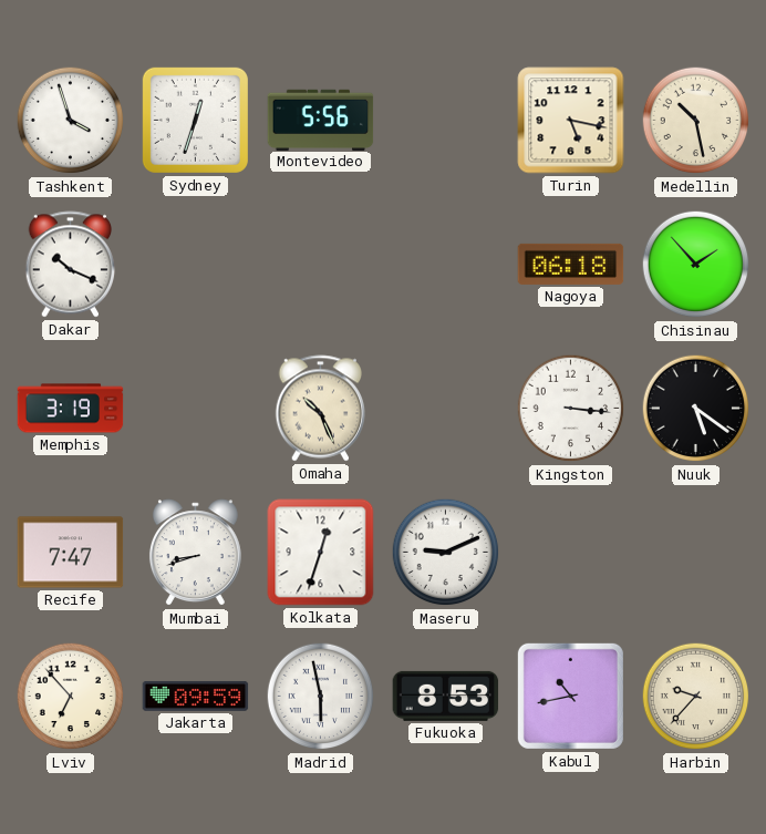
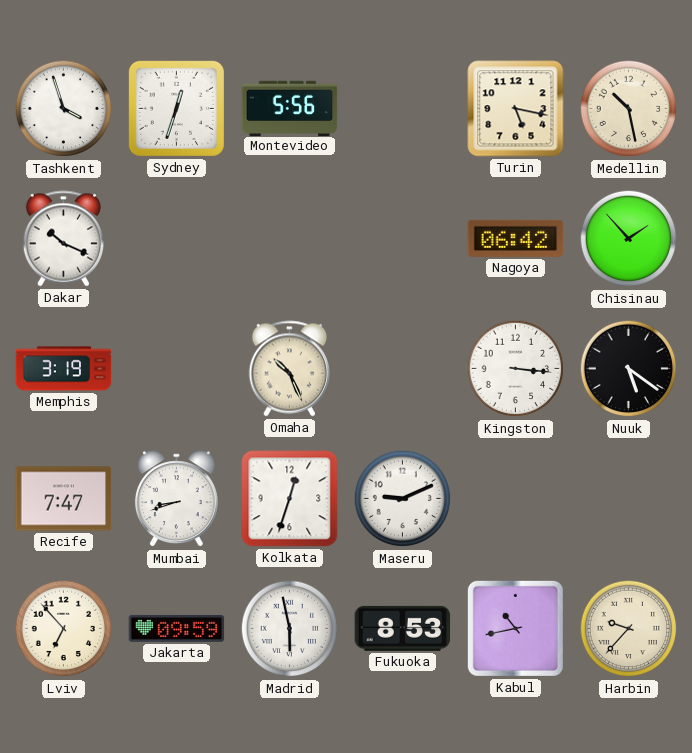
Nagoya: 06:18 -> 06:42
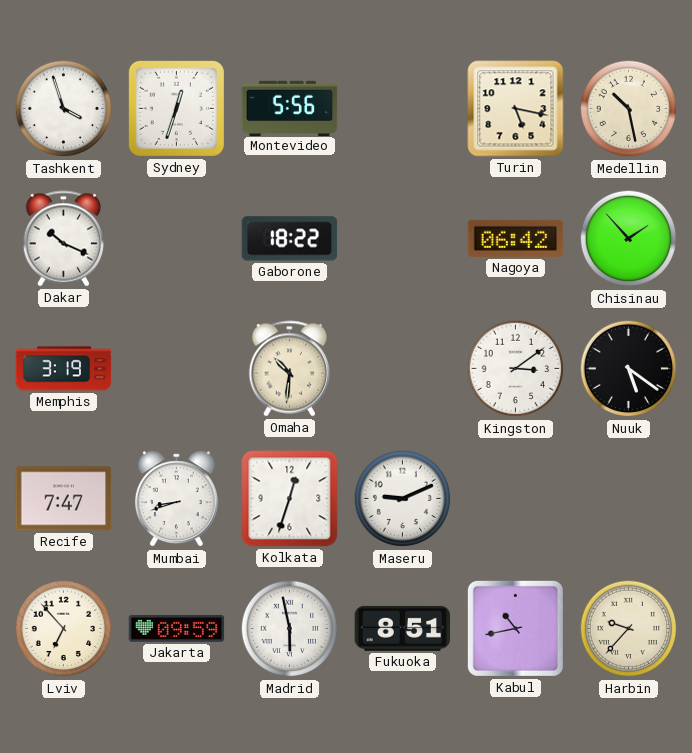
Gaborone: none -> 18:22
Omaha: 10:26 -> 10:31
Kingston: 3:16 -> 3:09
Fukuoka: 8:53 -> 8:51
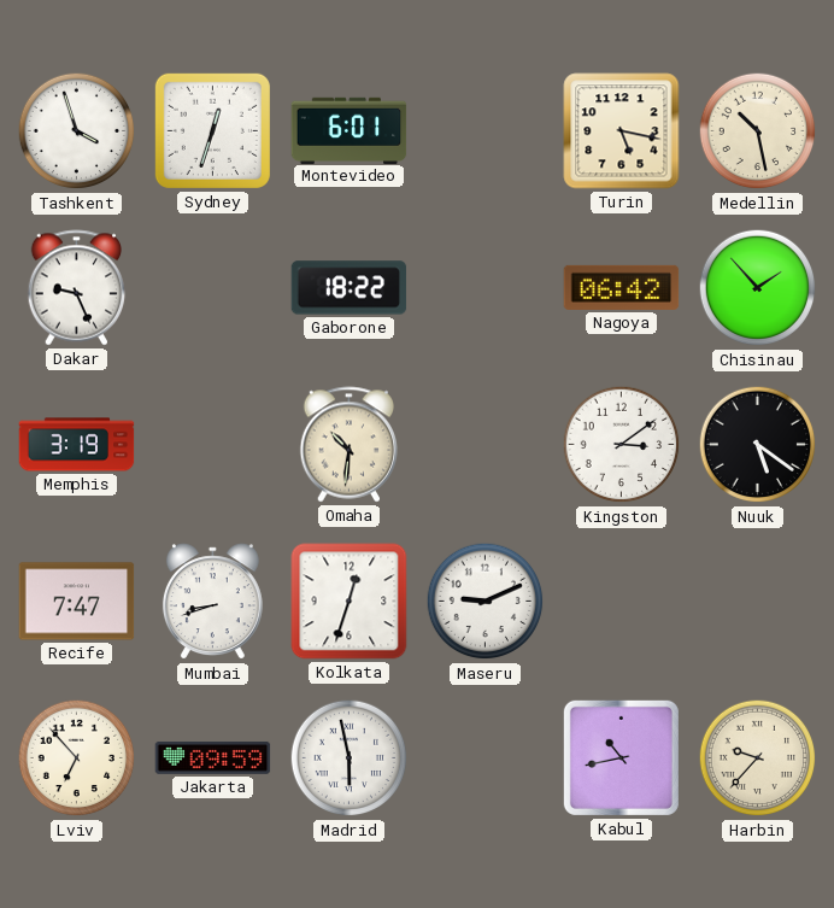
Montevideo: 5:56 -> 6:01
Dakar: 10:19 -> 9:26
Fukuoka: 8:51 -> none
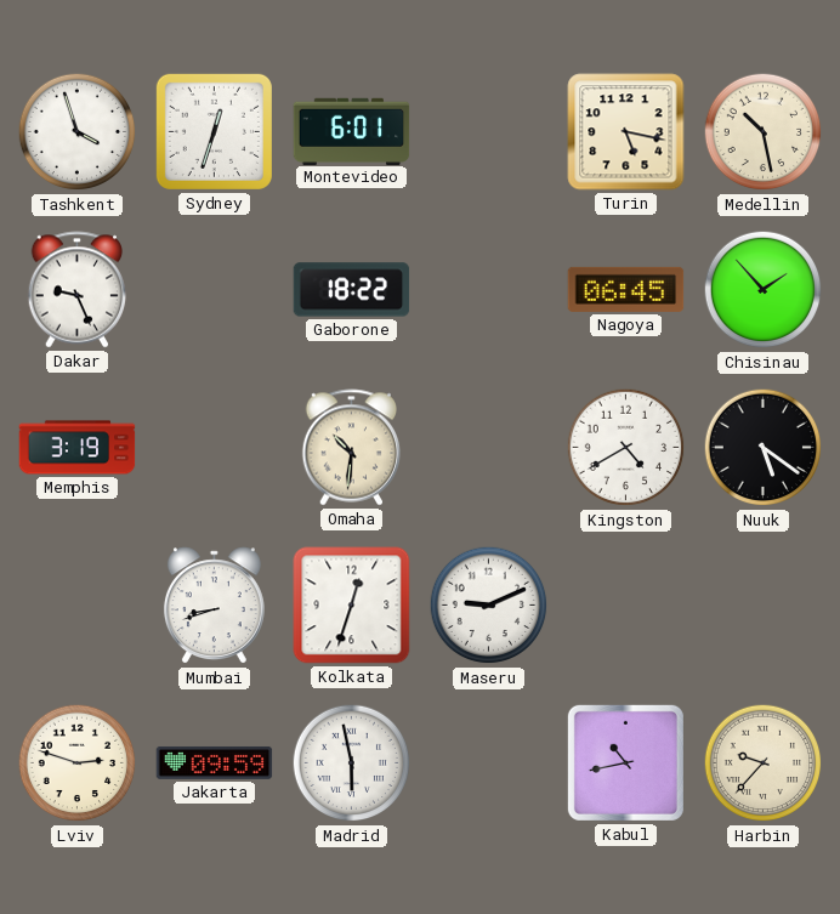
Nagoya: 06:42 -> 06:45
Kingston: 3:09 -> 4:40
Recife: 7:47 -> none
Lviv: 6:53 -> 2:48
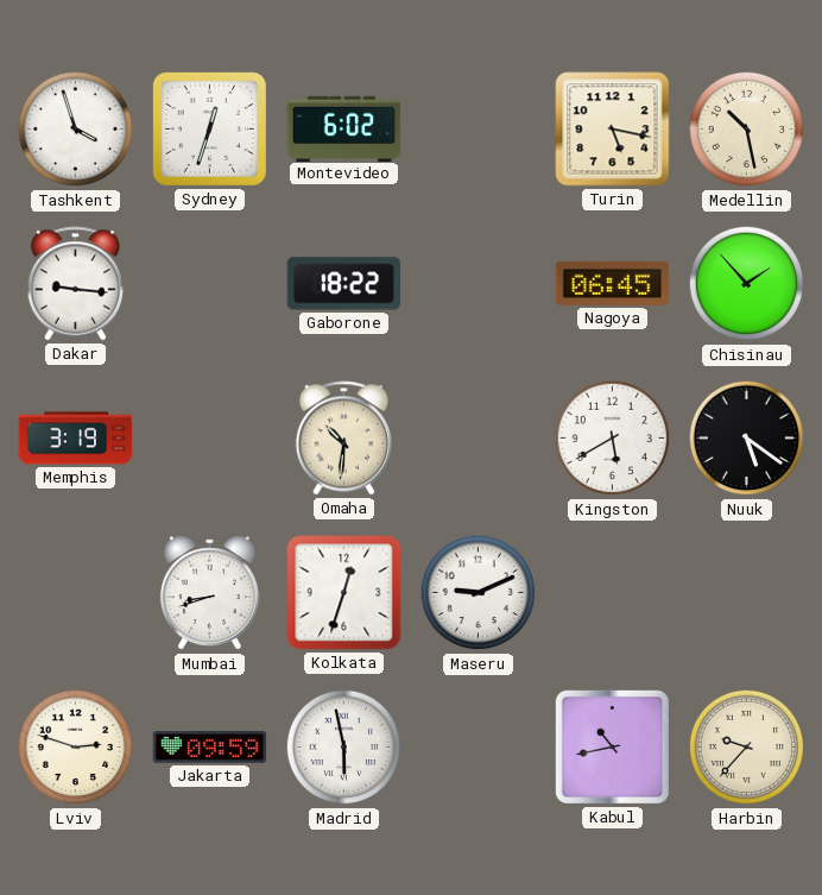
Montevideo: 6:01 -> 6:02
Dakar: 9:26 -> 9:16
Kingston: 4:40 -> 5:40
